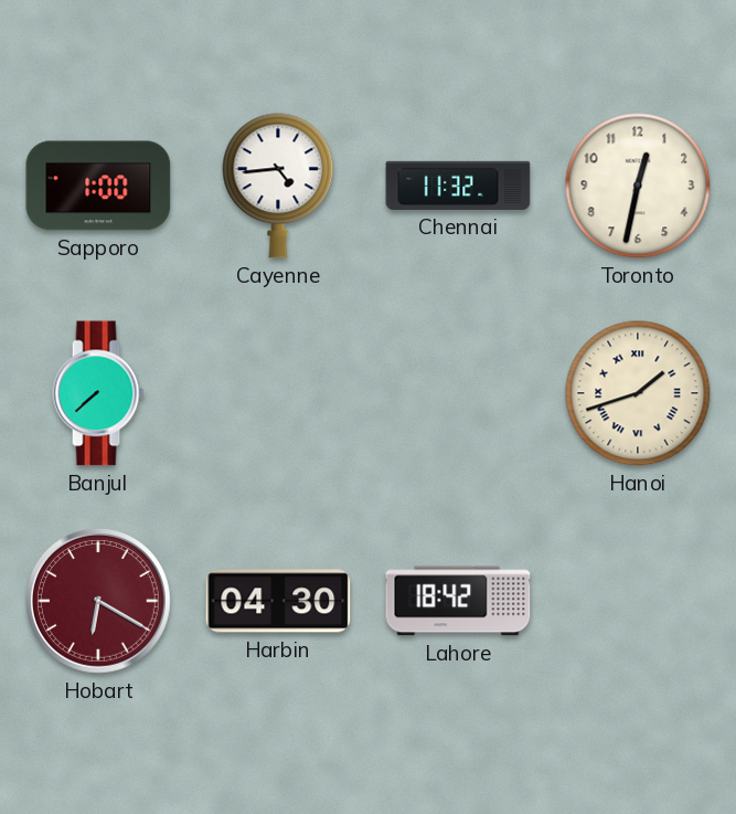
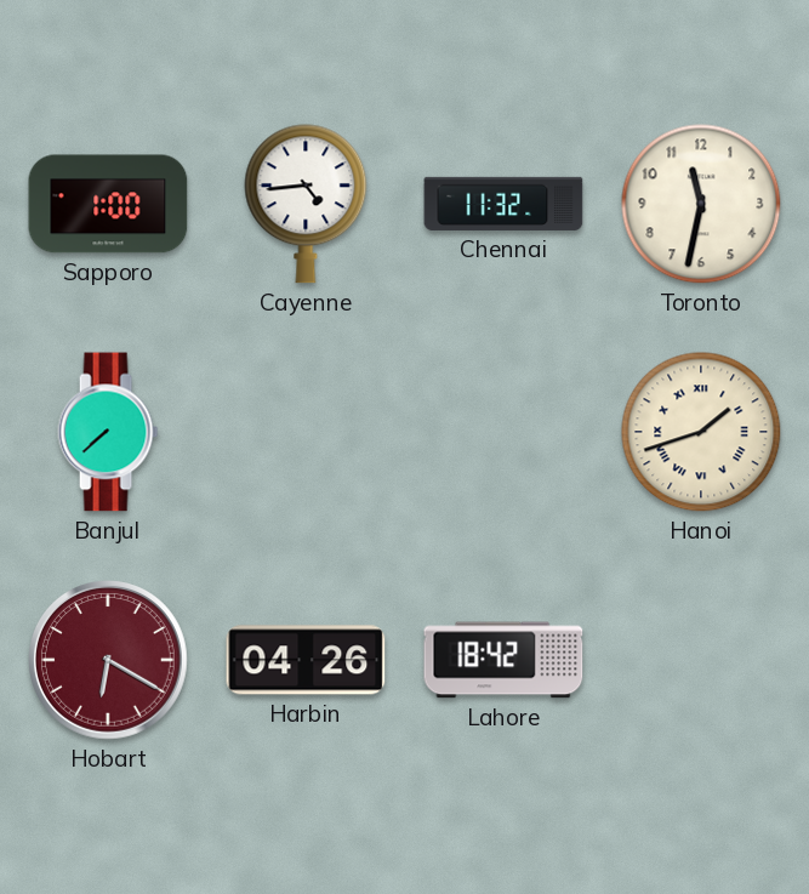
Toronto: 12:32 -> 11:32
Harbin: 04:30 -> 04:26
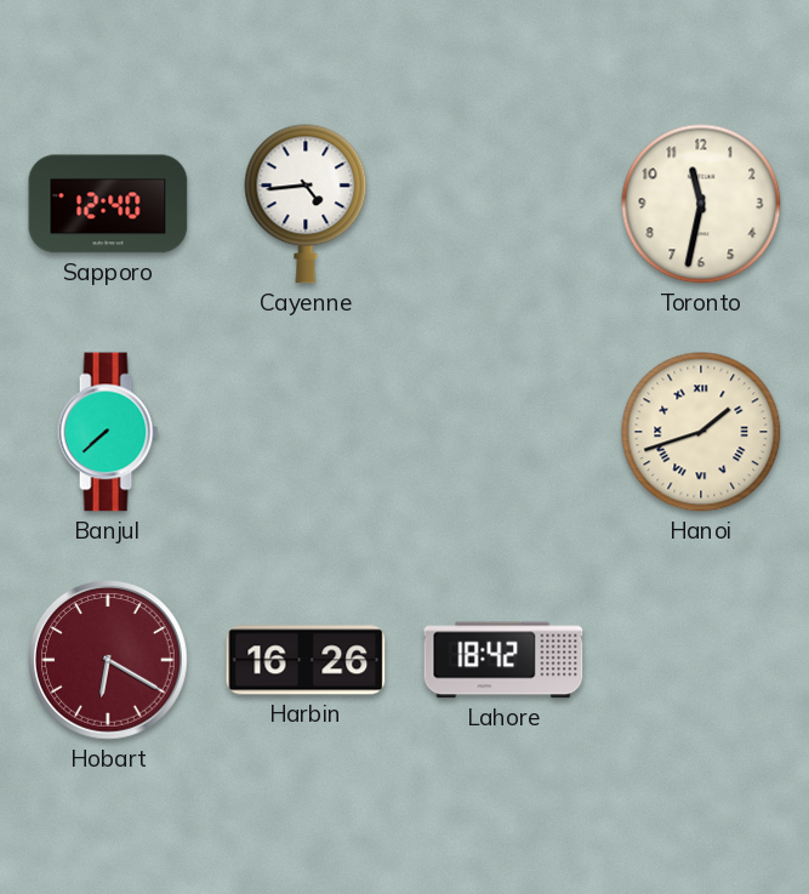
Sapporo: 1:00 -> 12:40
Chennai: 11:32 -> none
Harbin: 04:26 -> 16:26
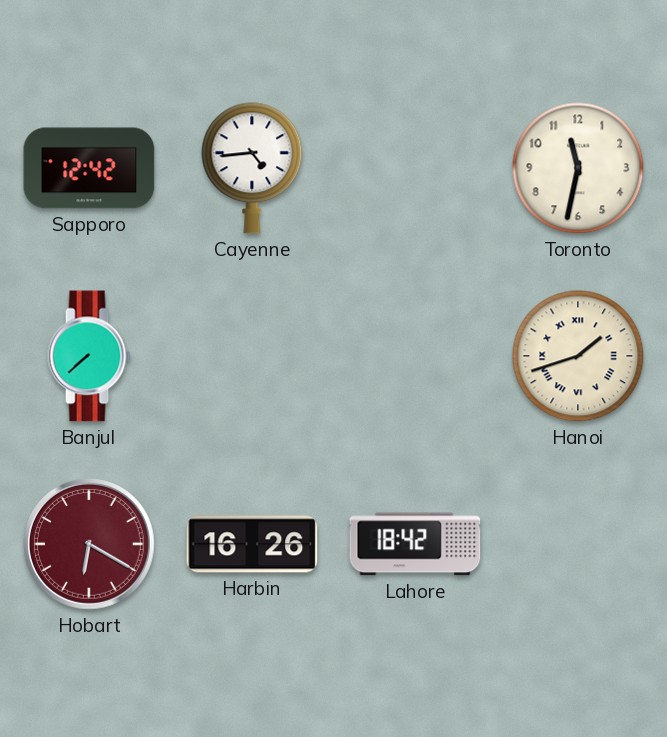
Sapporo: 12:40 -> 12:42
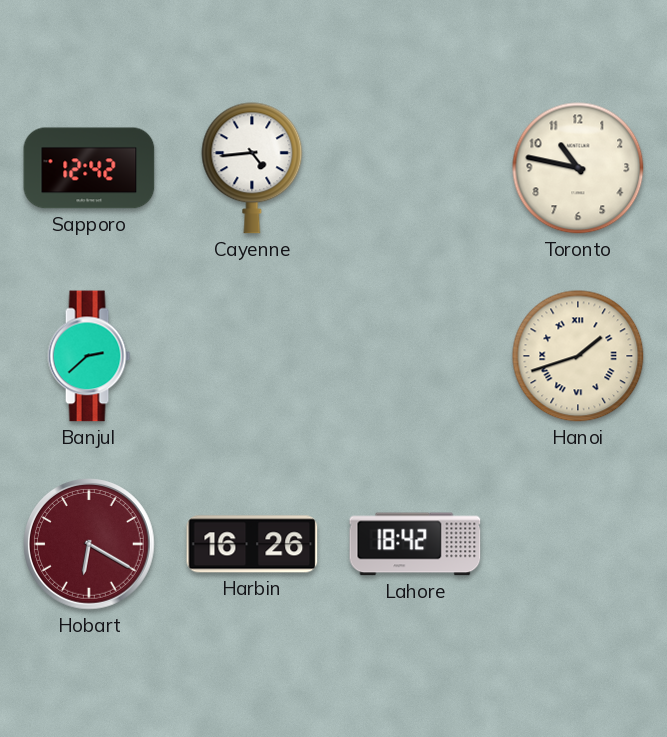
Toronto: 11:32 -> 10:47
Banjul: 7:38 -> 2:38
